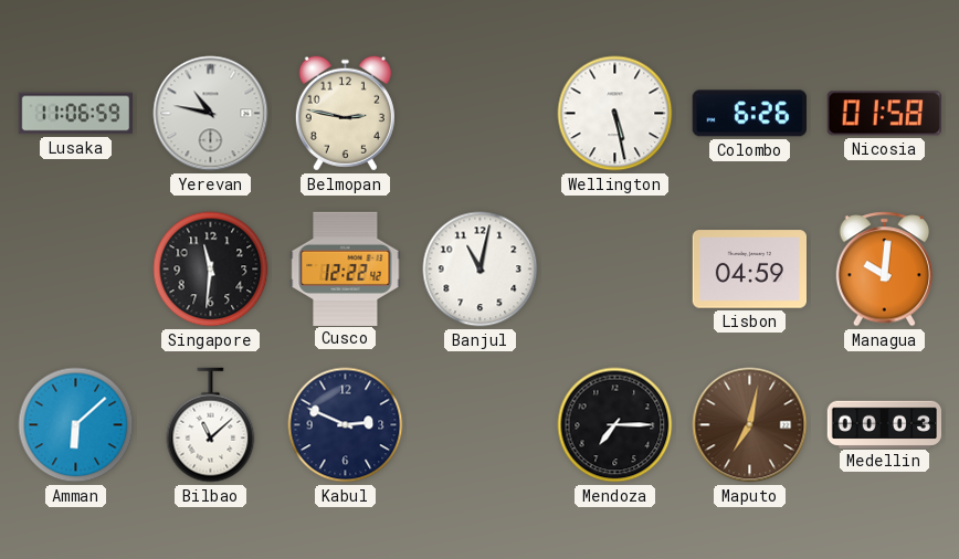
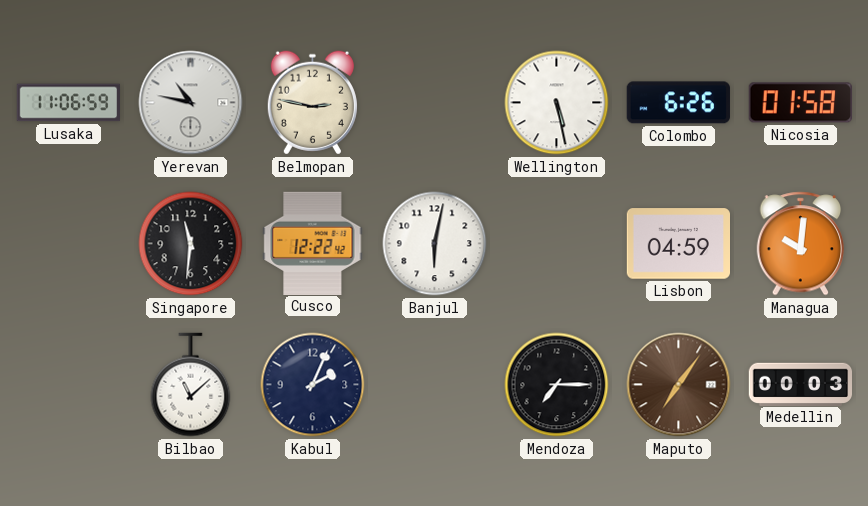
Banjul: 11:02 -> 6:02
Amman: 6:08 -> none
Kabul: 2:49 -> 2:04
Maputo: 7:02 -> 7:06
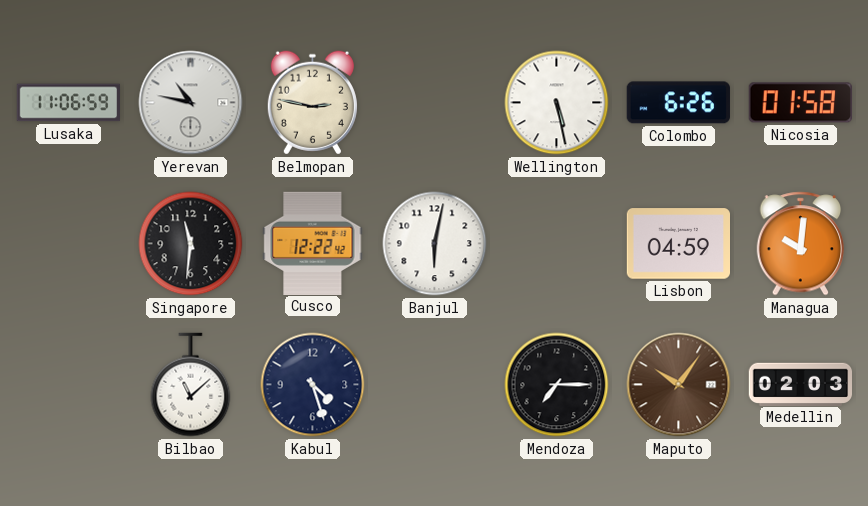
Kabul: 2:04 -> 4:27
Maputo: 7:06 -> 10:06
Medellin: 00:03 -> 02:03
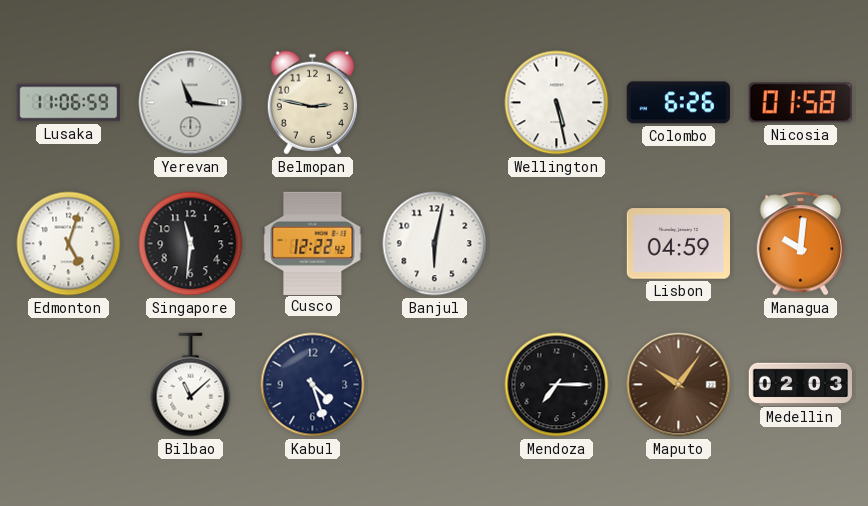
Yerevan: 10:47 -> 11:16
Edmonton: none -> 5:03
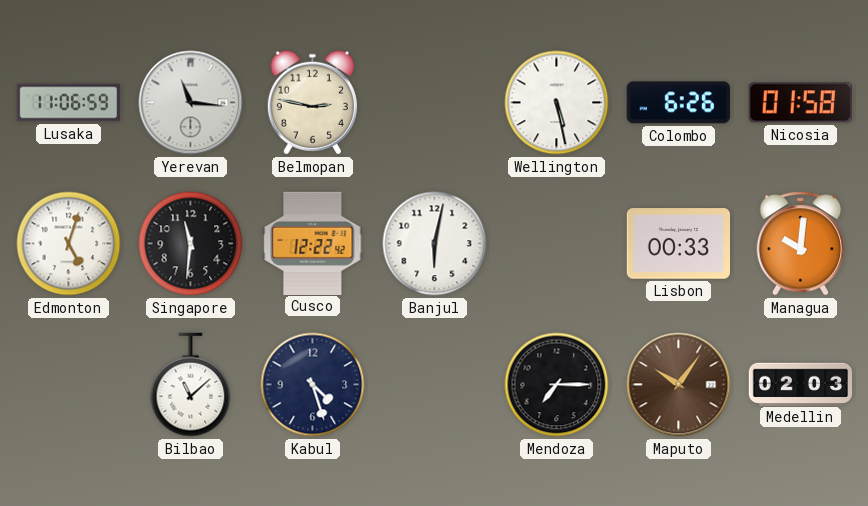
Lisbon: 04:59 -> 00:33
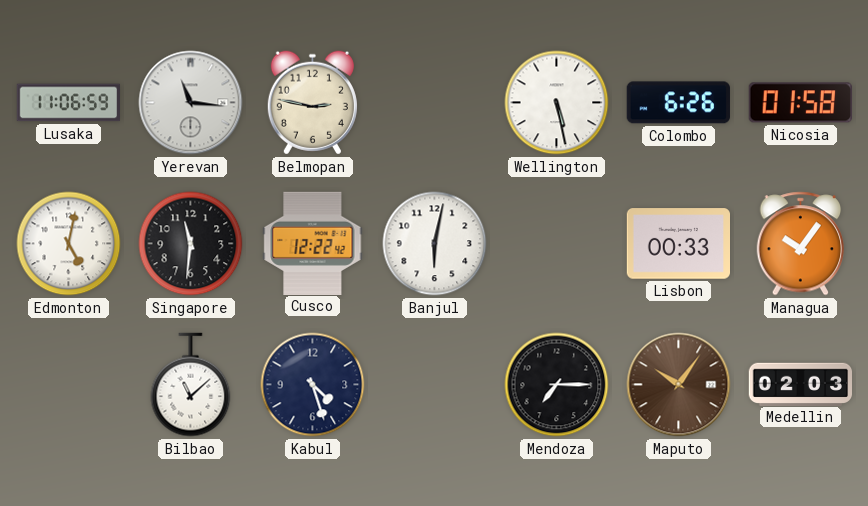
Edmonton: 5:03 -> 5:02
Managua: 10:01 -> 10:06
